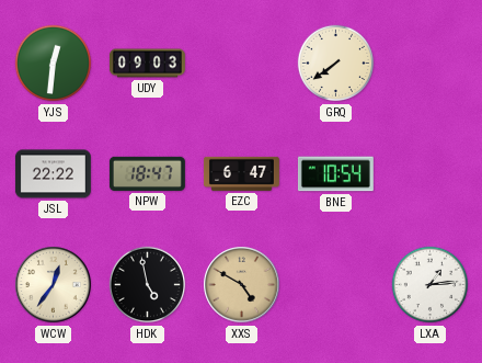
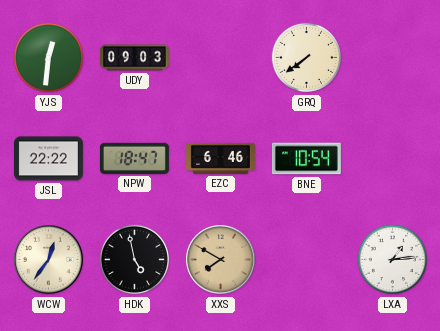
EZC: 6:47 -> 6:46
XXS: 4:50 -> 7:50
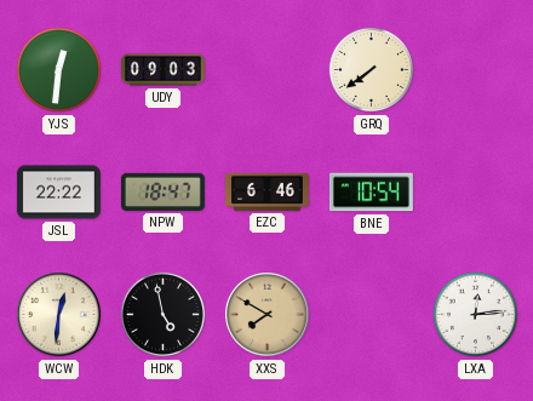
WCW: 12:36 -> 12:31
LXA: 1:14 -> 12:14
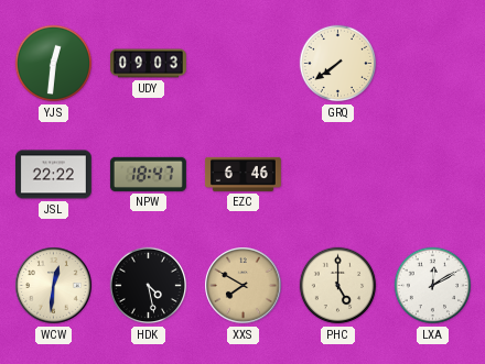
BNE: 10:54 -> none
HDK: 4:58 -> 4:28
PHC: none -> 5:00
LXA: 12:14 -> 12:10
